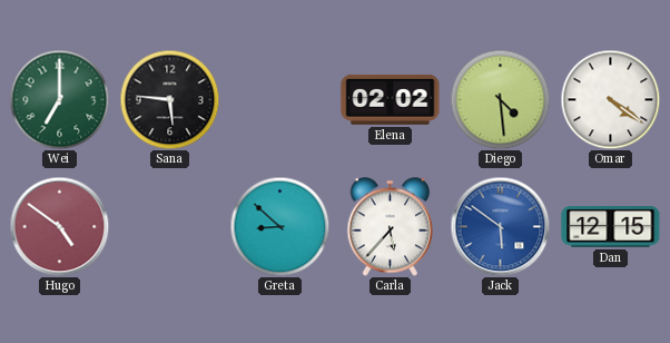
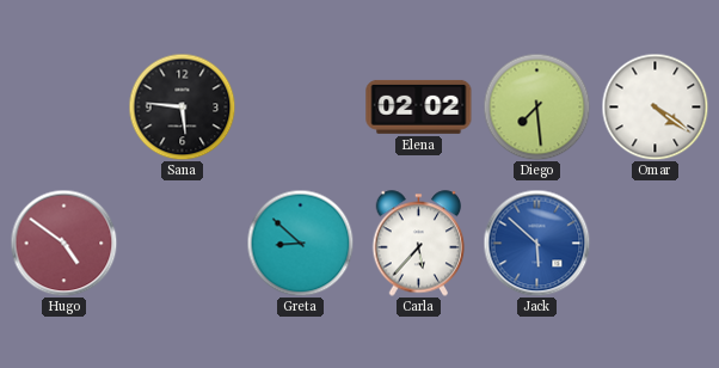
Wei: 7:00 -> none
Diego: 4:29 -> 7:29
Jack: 5:51 -> 5:52
Dan: 12:15 -> none
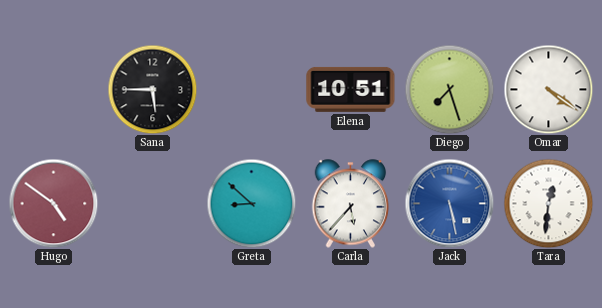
Sana: 5:46 -> 5:45
Elena: 02:02 -> 10:51
Diego: 7:29 -> 7:27
Jack: 5:52 -> 5:28
Tara: none -> 12:31
